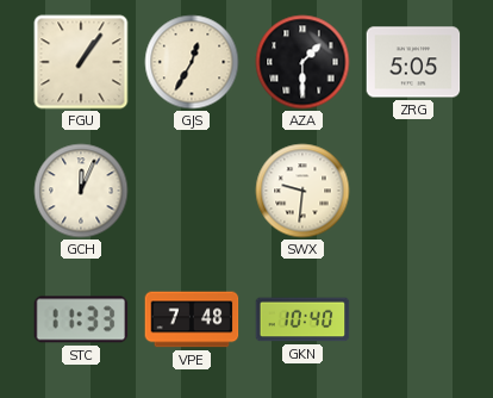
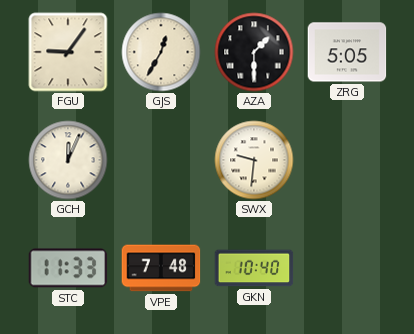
FGU: 1:06 -> 9:06
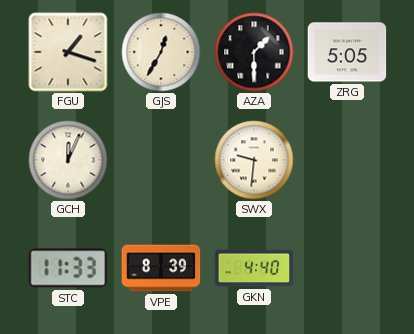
FGU: 9:06 -> 1:18
VPE: 7:48 -> 8:39
GKN: 10:40 -> 4:40
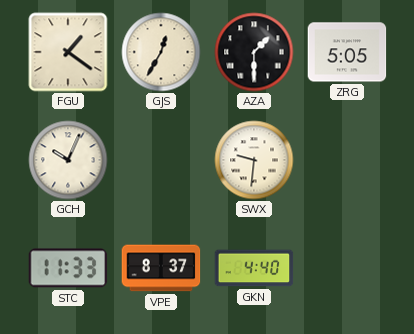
FGU: 1:18 -> 1:21
GCH: 12:04 -> 10:04
VPE: 8:39 -> 8:37
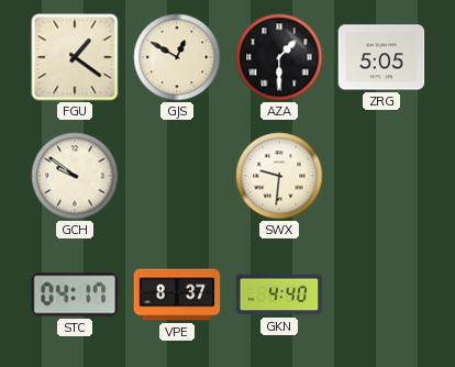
GJS: 12:35 -> 12:50
GCH: 10:04 -> 9:51
STC: 11:33 -> 04:17
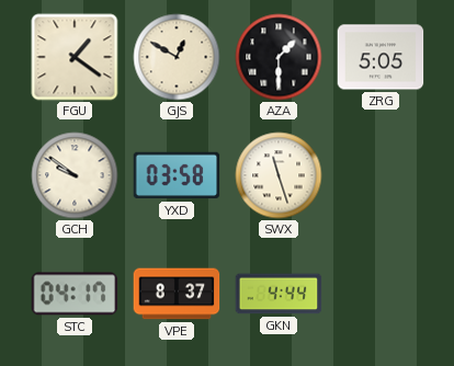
YXD: none -> 03:58
SWX: 9:31 -> 11:27
GKN: 4:40 -> 4:44
